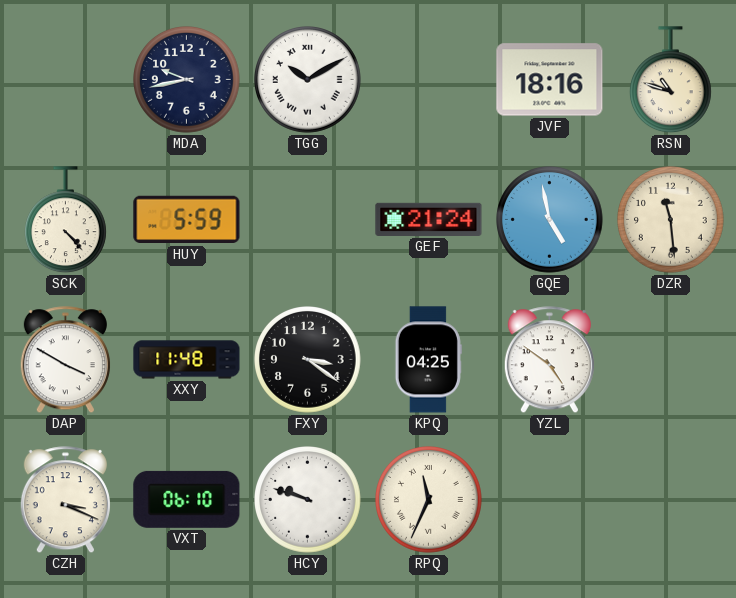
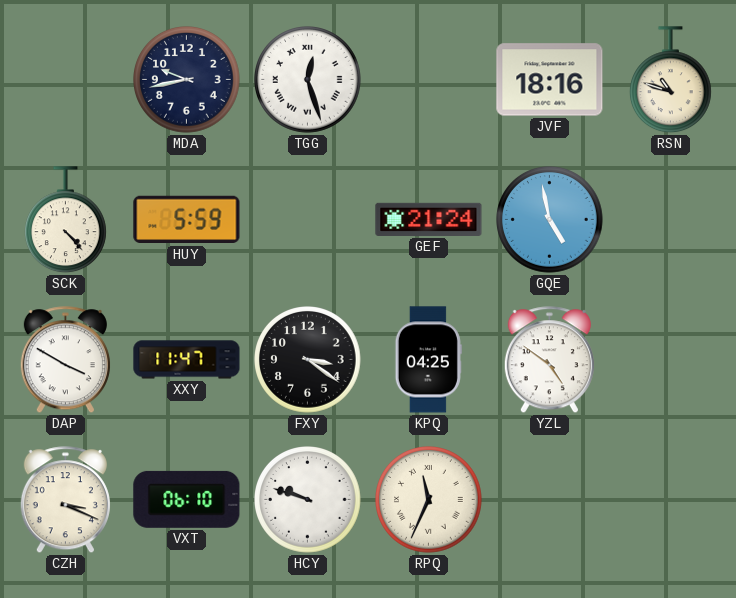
TGG: 10:10 -> 12:27
DZR: 11:29 -> none
XXY: 11:48 -> 11:47
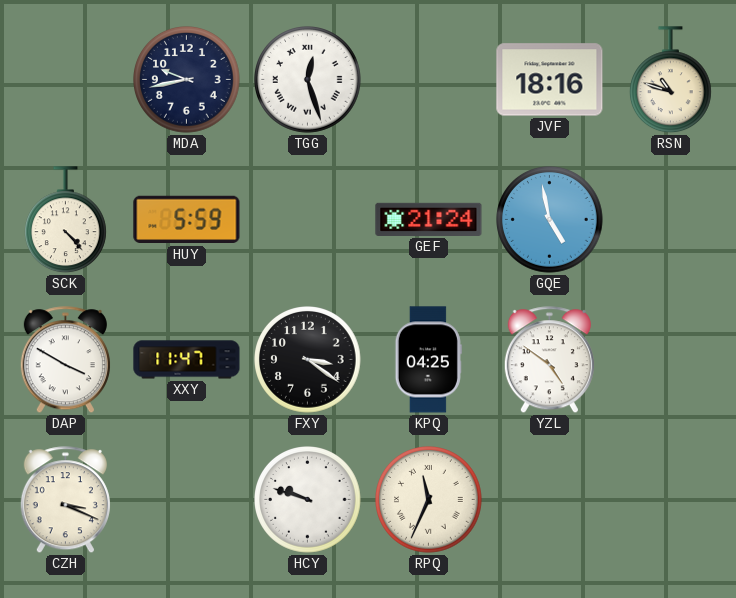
VXT: 06:10 -> none
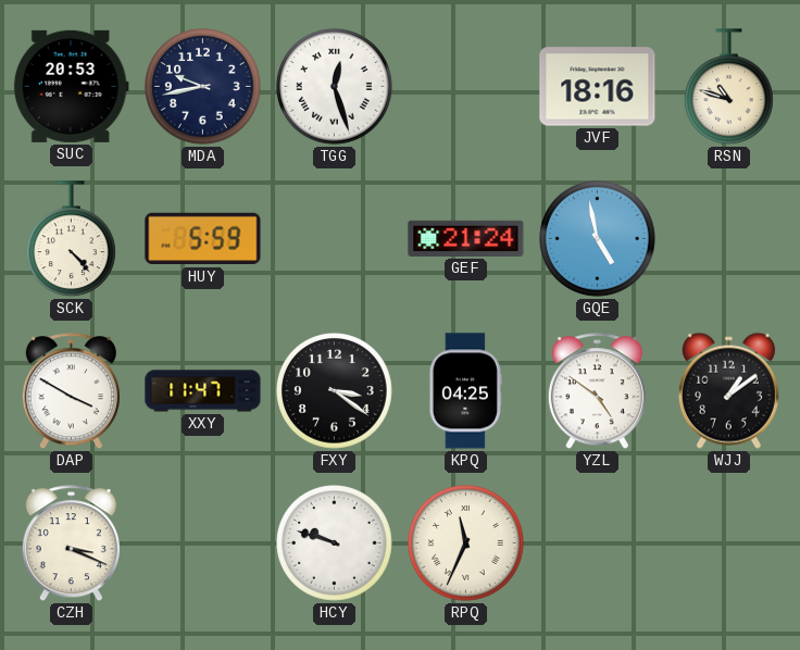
SUC: none -> 20:53
WJJ: none -> 1:09
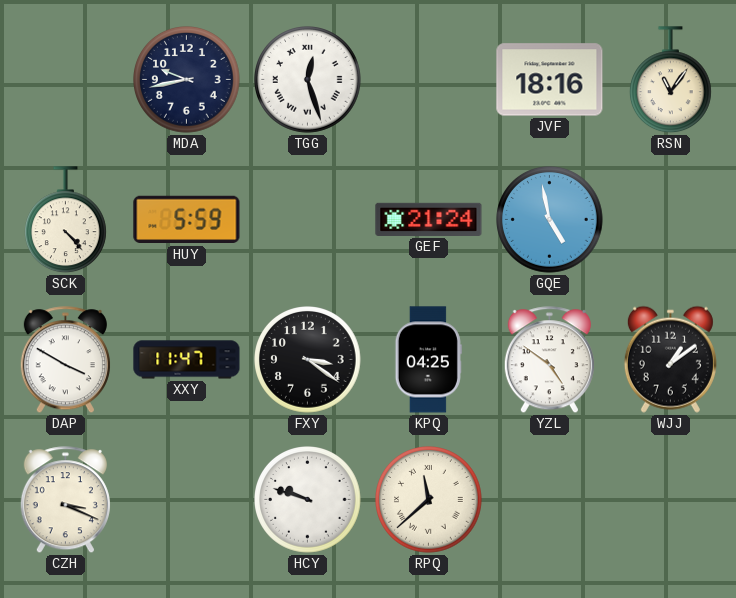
SUC: 20:53 -> none
RSN: 10:48 -> 11:06
RPQ: 11:34 -> 11:38
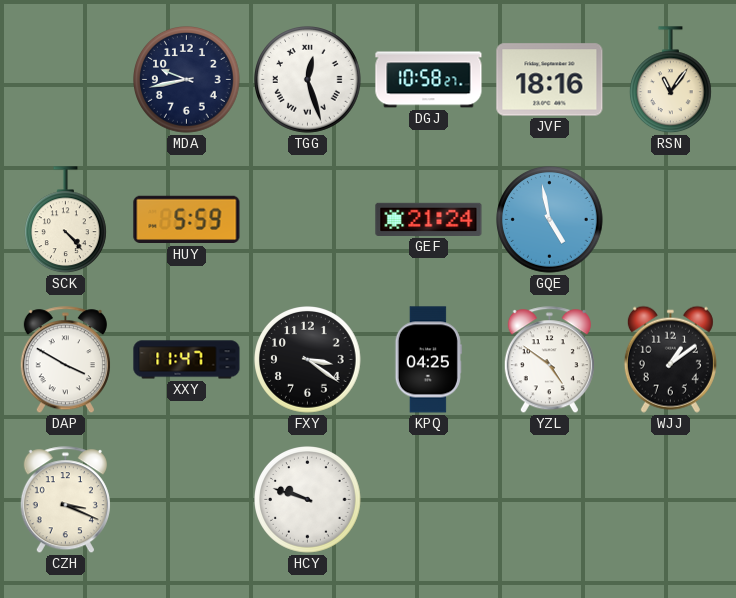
DGJ: none -> 10:58
RPQ: 11:38 -> none
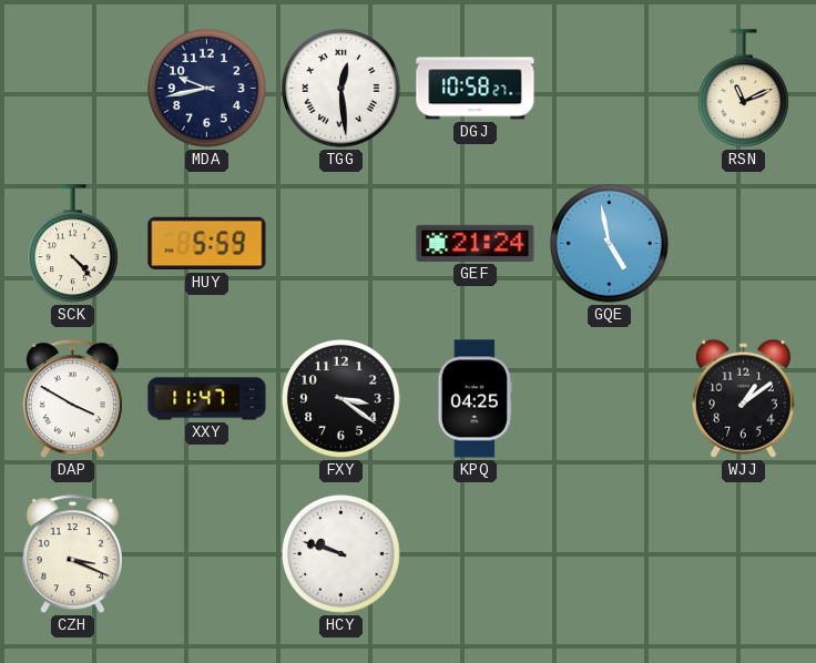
TGG: 12:27 -> 12:29
JVF: 18:16 -> none
RSN: 11:06 -> 11:11
YZL: 4:51 -> none
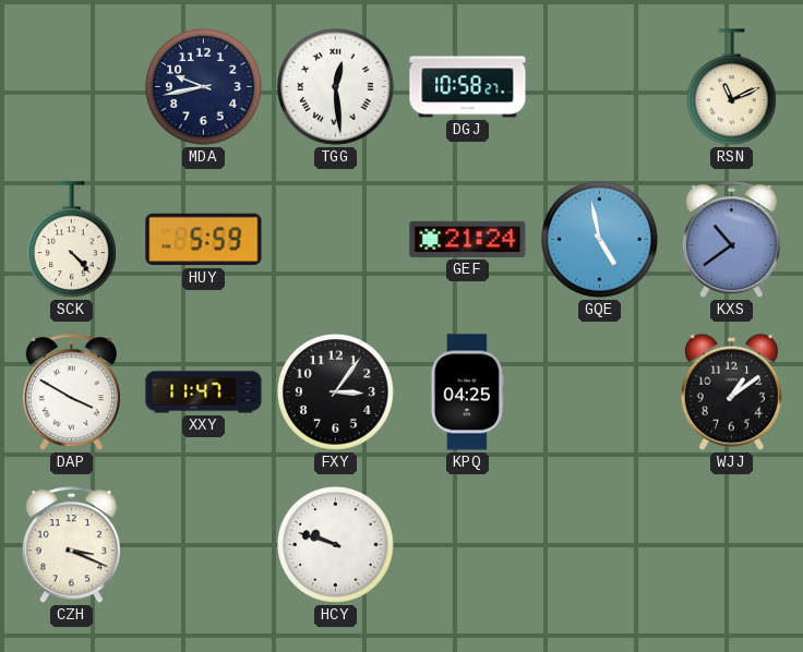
KXS: none -> 10:39
FXY: 3:21 -> 3:06
